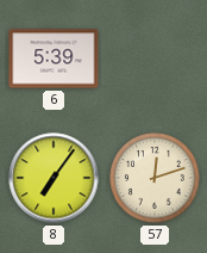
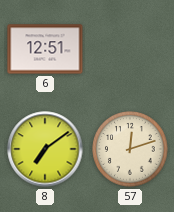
6: 5:39 -> 12:51
8: 7:06 -> 7:09
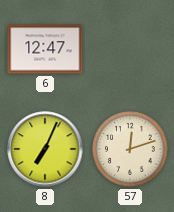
6: 12:51 -> 12:47
8: 7:09 -> 7:04
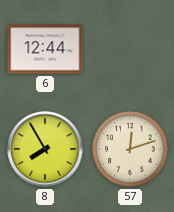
6: 12:47 -> 12:44
8: 7:04 -> 7:55
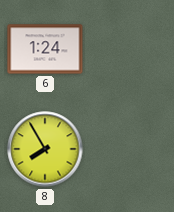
6: 12:44 -> 1:24
57: 12:12 -> none
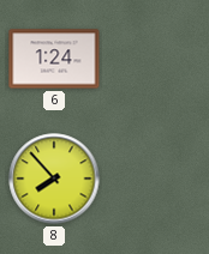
8: 7:55 -> 7:53
